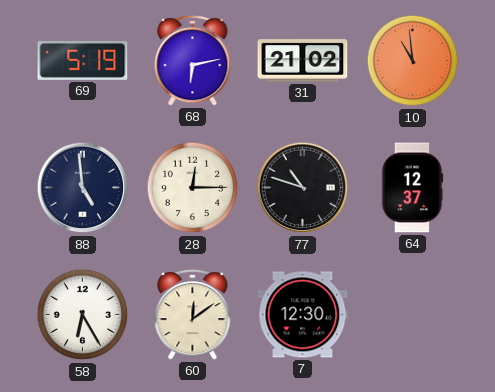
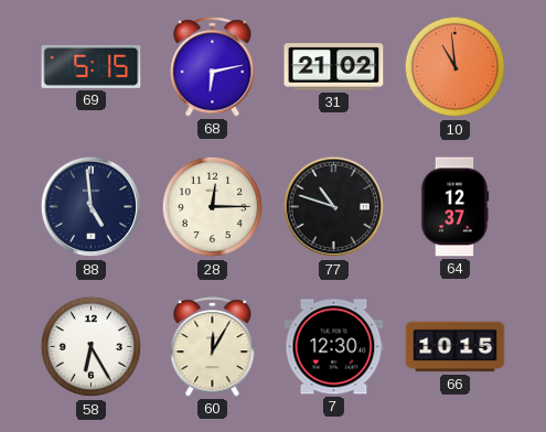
69: 5:19 -> 5:15
60: 12:09 -> 12:05
66: none -> 10:15
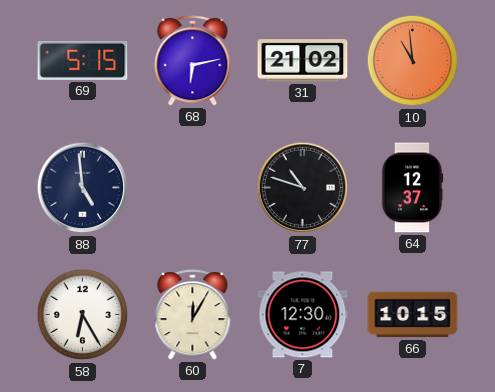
28: 12:15 -> none
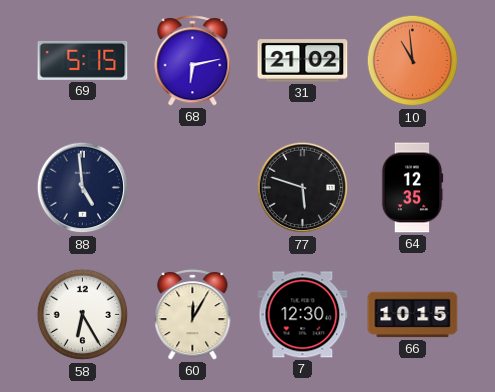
77: 10:48 -> 5:48
64: 12:37 -> 12:35
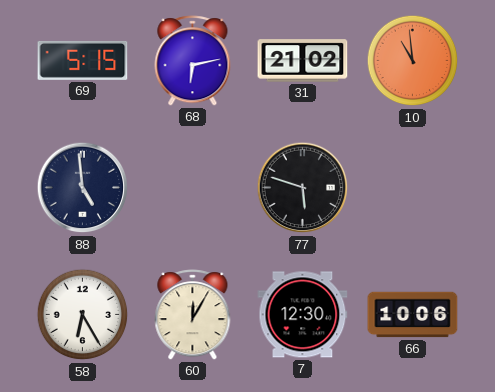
64: 12:35 -> none
66: 10:15 -> 10:06
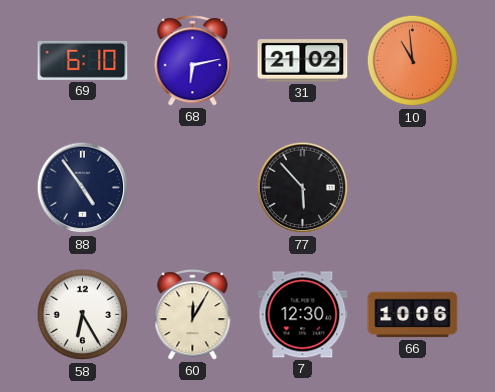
69: 5:15 -> 6:10
88: 4:59 -> 4:54
77: 5:48 -> 5:53
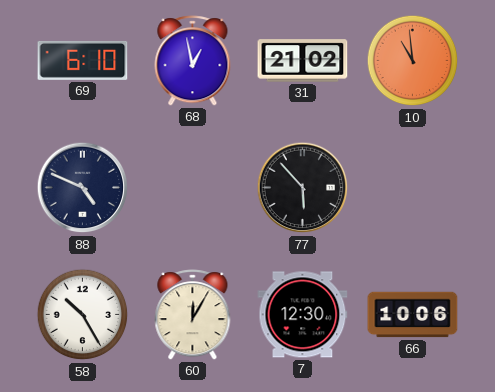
68: 6:13 -> 12:58
88: 4:54 -> 4:49
58: 6:25 -> 10:25
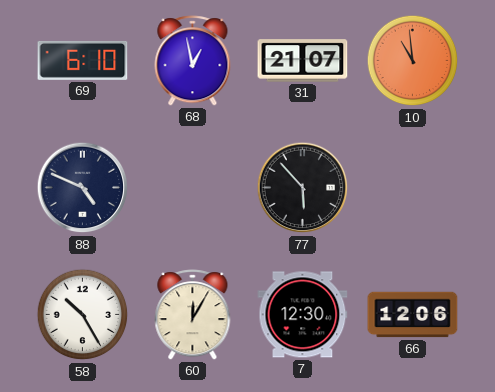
31: 21:02 -> 21:07
66: 10:06 -> 12:06
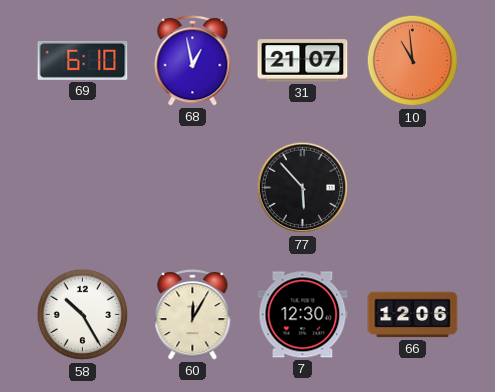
88: 4:49 -> none
